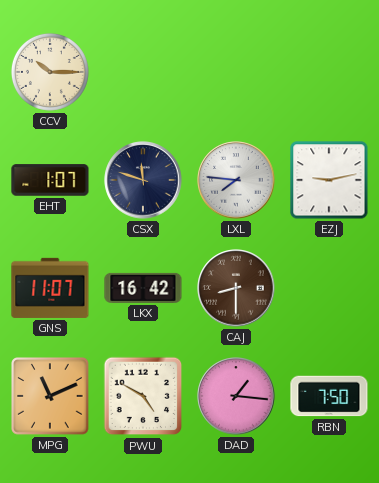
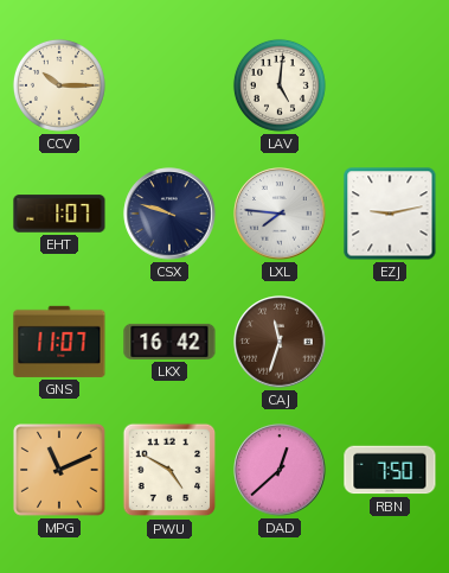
LAV: none -> 5:01
CSX: 11:48 -> 9:48
CAJ: 8:30 -> 11:33
DAD: 1:16 -> 12:38
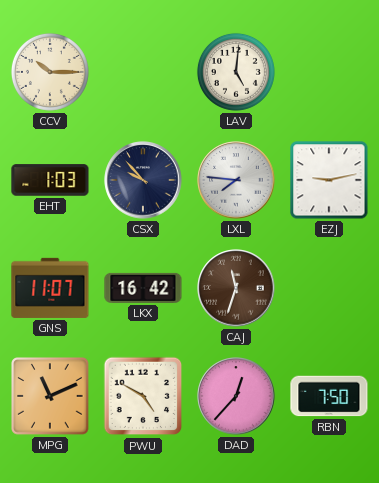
EHT: 1:07 -> 1:03
CSX: 9:48 -> 9:53
DAD: 12:38 -> 12:37
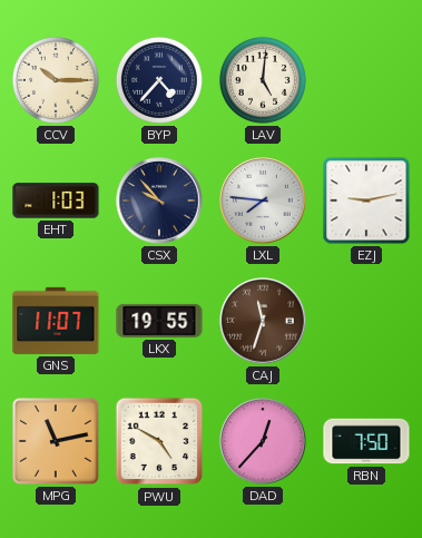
BYP: none -> 4:37
LKX: 16:42 -> 19:55
MPG: 11:11 -> 11:13
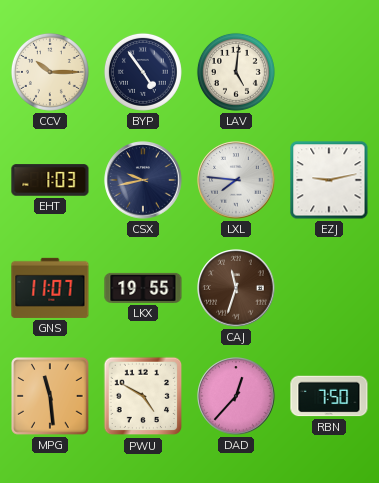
BYP: 4:37 -> 4:54
CSX: 9:53 -> 9:43
MPG: 11:13 -> 11:29
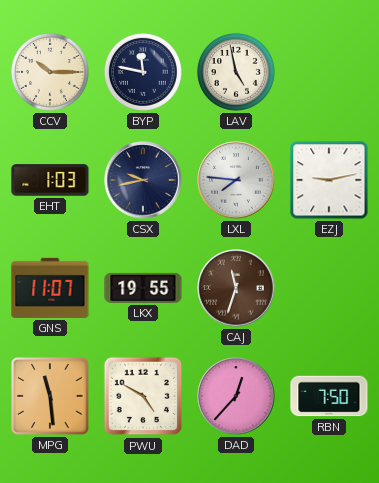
BYP: 4:54 -> 11:47
LAV: 5:01 -> 4:58
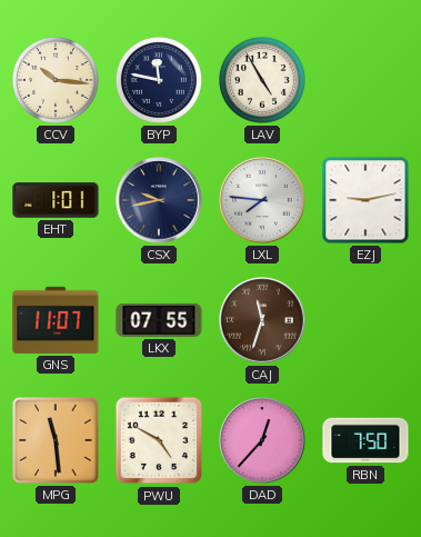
CCV: 10:15 -> 10:16
LAV: 4:58 -> 4:55
EHT: 1:03 -> 1:01
LKX: 19:55 -> 07:55
